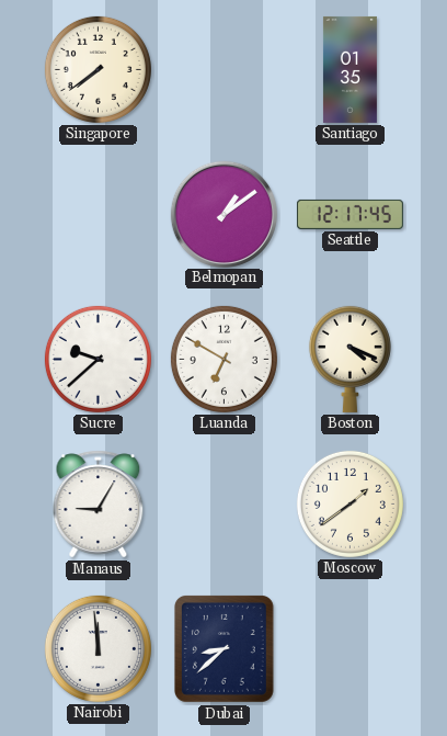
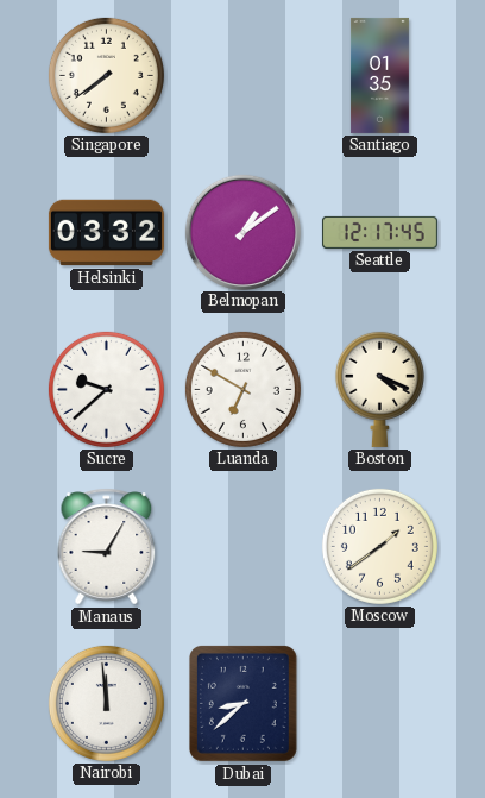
Helsinki: none -> 03:32
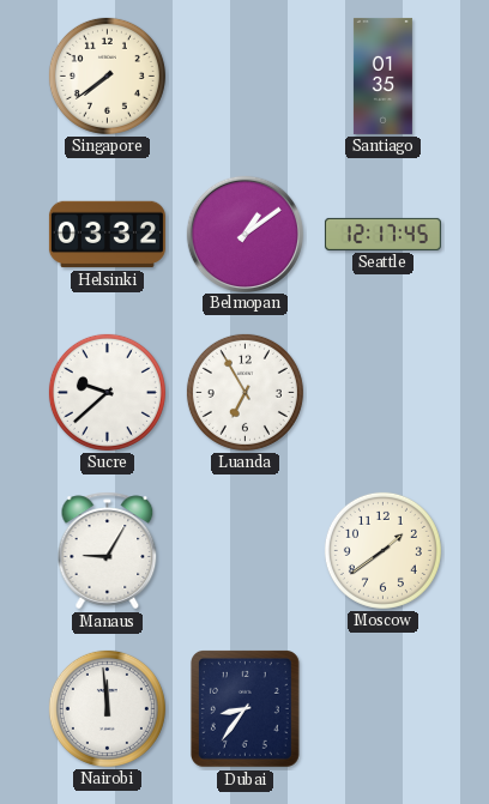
Luanda: 6:50 -> 6:55
Boston: 4:19 -> none
Dubai: 8:38 -> 8:36
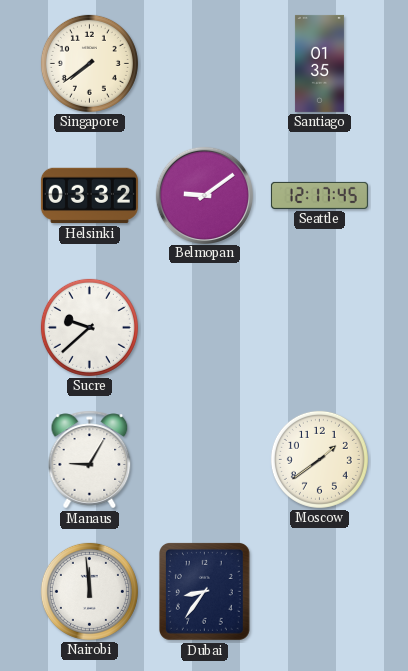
Belmopan: 1:09 -> 9:09
Luanda: 6:55 -> none
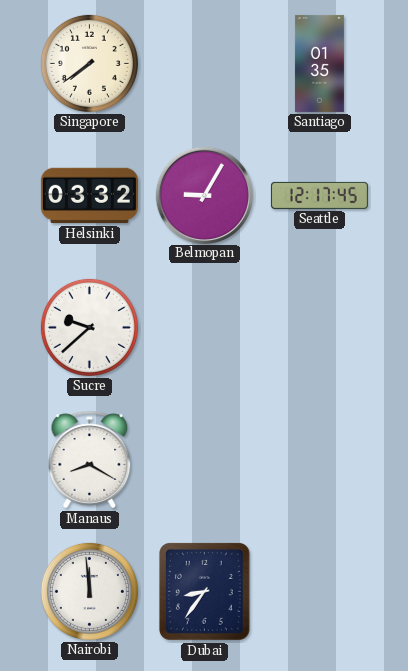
Belmopan: 9:09 -> 9:05
Manaus: 9:05 -> 8:20
Moscow: 1:39 -> none
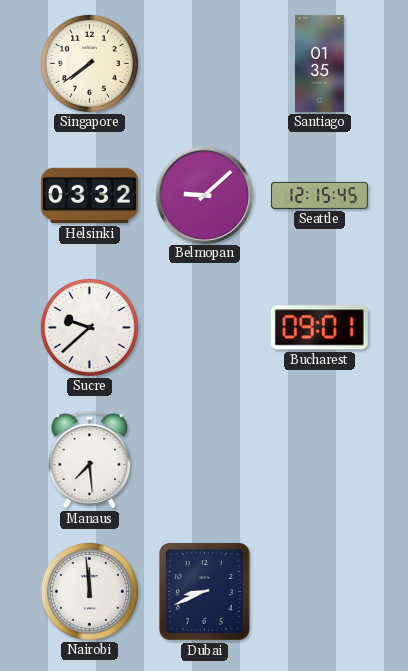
Belmopan: 9:05 -> 9:08
Seattle: 12:17 -> 12:15
Bucharest: none -> 09:01
Manaus: 8:20 -> 7:29
Dubai: 8:36 -> 8:41
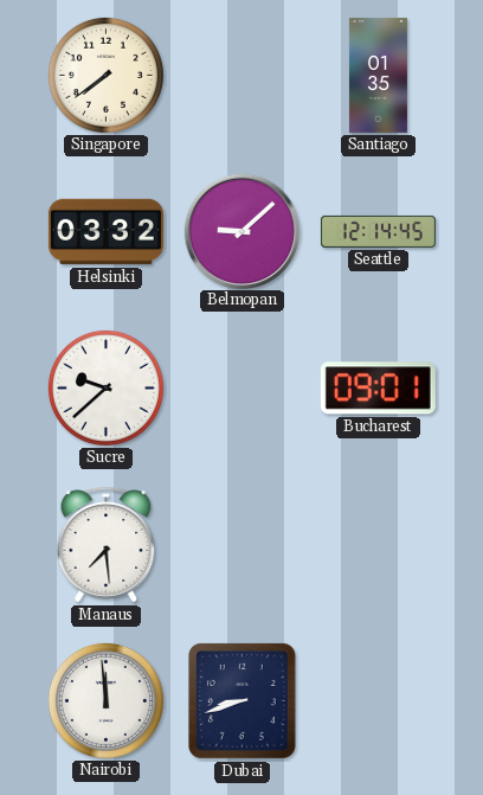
Seattle: 12:15 -> 12:14
Dubai: 8:41 -> 8:42
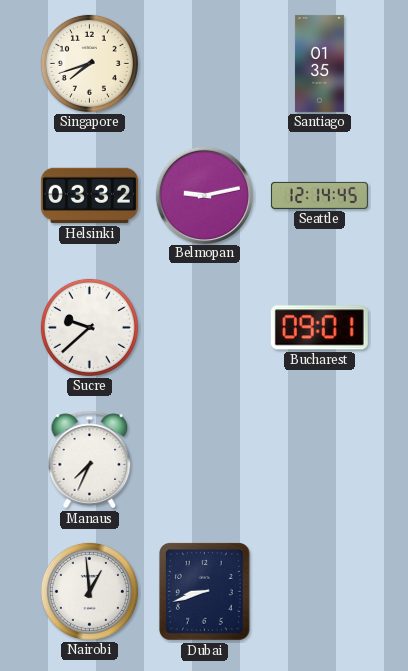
Singapore: 7:39 -> 7:42
Belmopan: 9:08 -> 9:13
Manaus: 7:29 -> 7:34
Nairobi: 11:59 -> 12:59
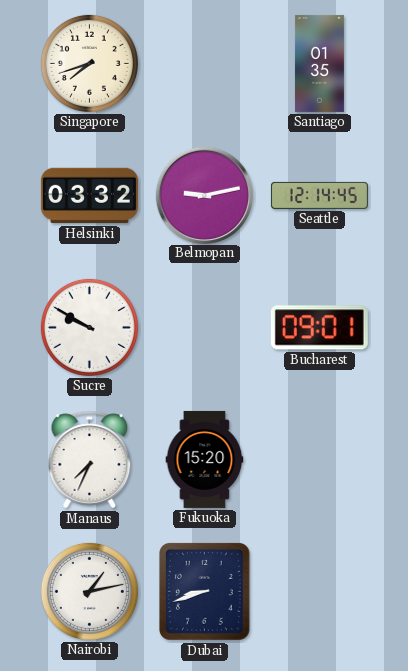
Sucre: 9:38 -> 9:50
Fukuoka: none -> 15:20
Nairobi: 12:59 -> 1:13
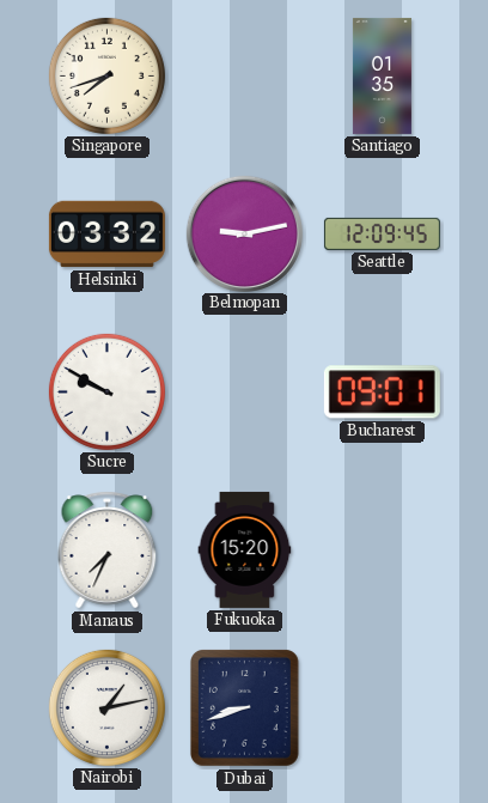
Seattle: 12:14 -> 12:09
